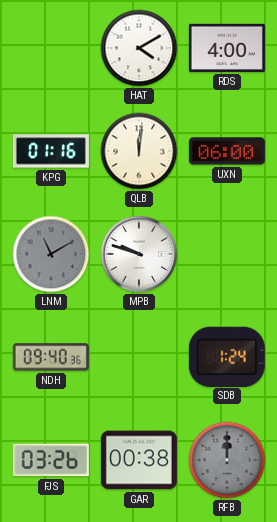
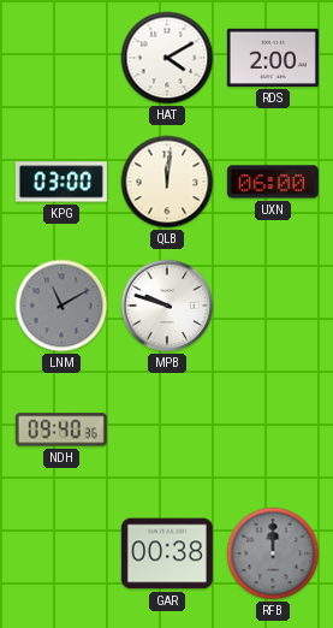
RDS: 4:00 -> 2:00
KPG: 01:16 -> 03:00
SDB: 1:24 -> none
FJS: 03:26 -> none
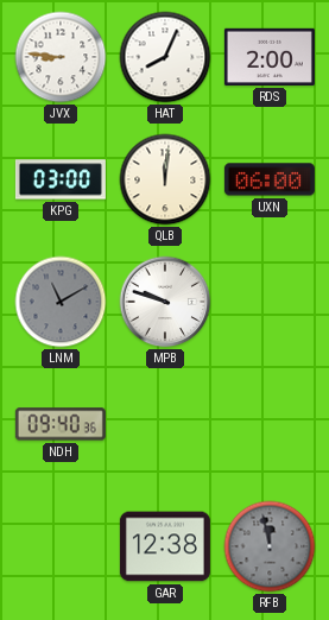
JVX: none -> 8:46
HAT: 4:10 -> 8:04
GAR: 00:38 -> 12:38
RFB: 12:00 -> 11:58
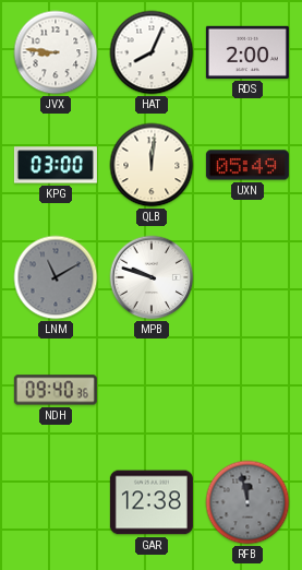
UXN: 06:00 -> 05:49
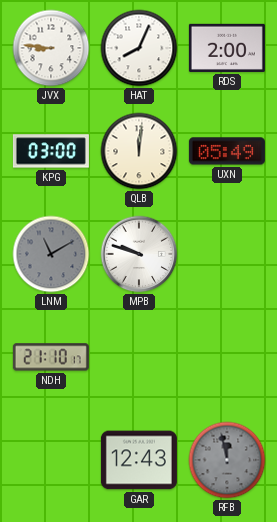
NDH: 09:40 -> 21:10
GAR: 12:38 -> 12:43
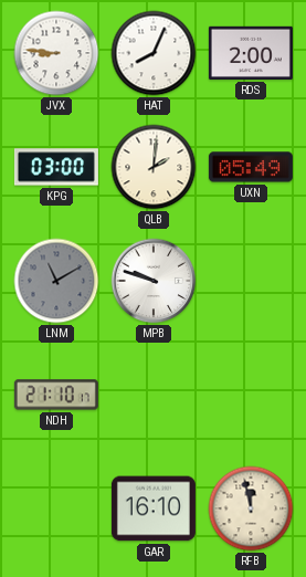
QLB: 12:01 -> 2:01
GAR: 12:43 -> 16:10
RFB dial: grey -> cream
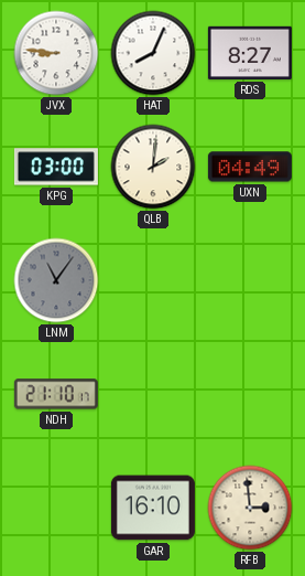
RDS: 2:00 -> 8:27
UXN: 05:49 -> 04:49
LNM: 11:10 -> 11:06
MPB: 9:48 -> none
RFB: 11:58 -> 2:59
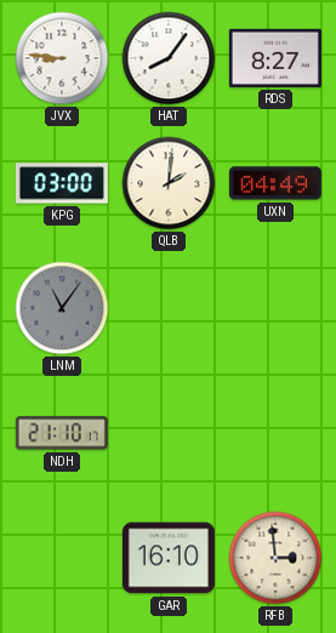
HAT: 8:04 -> 8:06
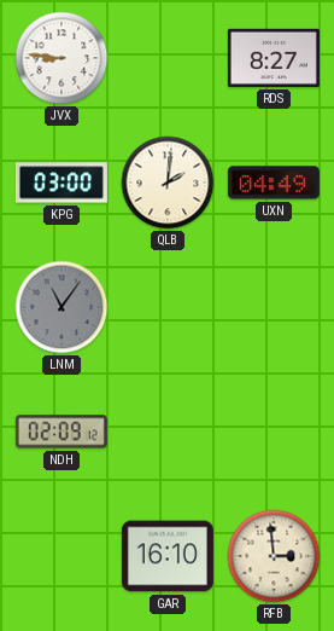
HAT: 8:06 -> none
NDH: 21:10 -> 02:09
